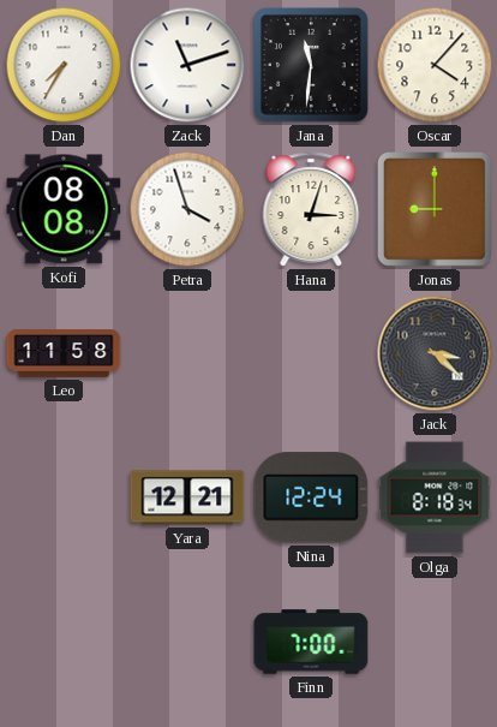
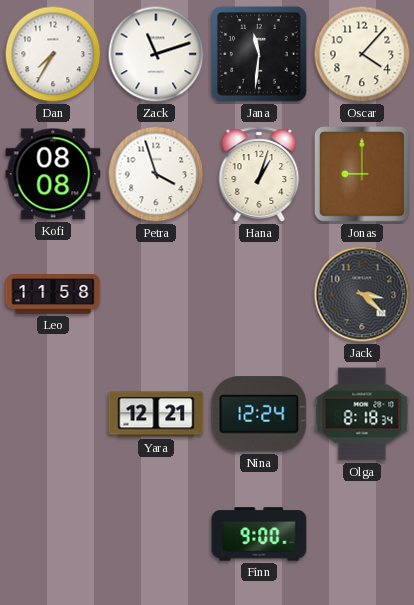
Hana: 3:03 -> 1:03
Finn: 7:00 -> 9:00
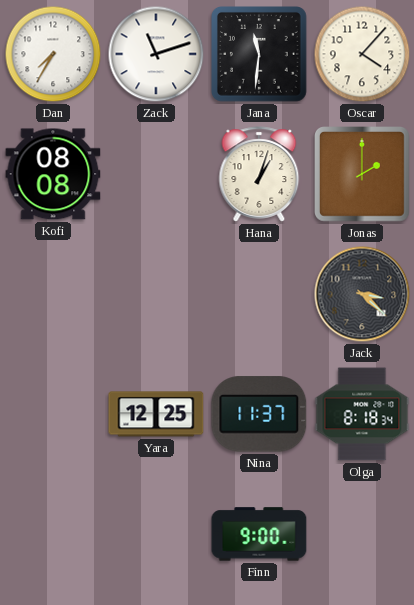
Petra: 3:57 -> none
Jonas: 9:00 -> 2:00
Leo: 11:58 -> none
Yara: 12:21 -> 12:25
Nina: 12:24 -> 11:37
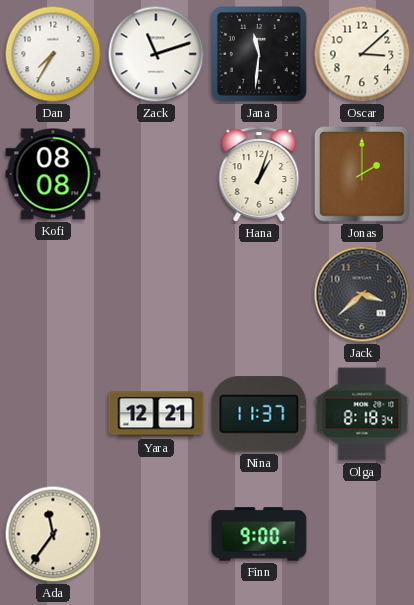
Oscar: 4:07 -> 3:08
Jack: 3:22 -> 3:38
Yara: 12:25 -> 12:21
Ada: none -> 11:36
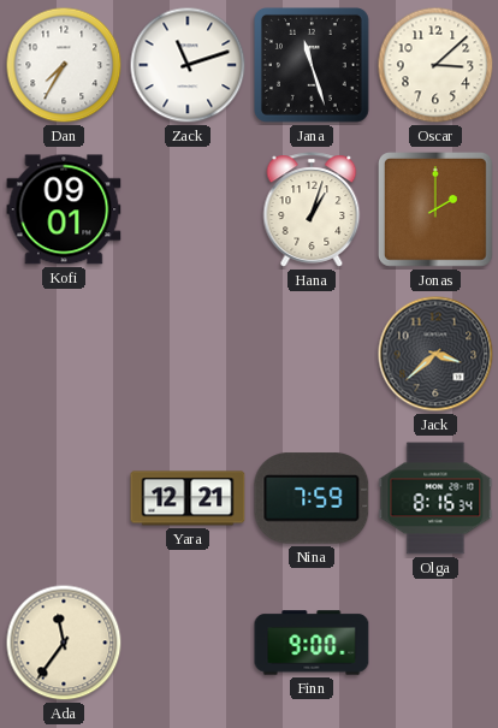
Jana: 11:31 -> 11:27
Kofi: 08:08 -> 09:01
Nina: 11:37 -> 7:59
Olga: 8:18 -> 8:16
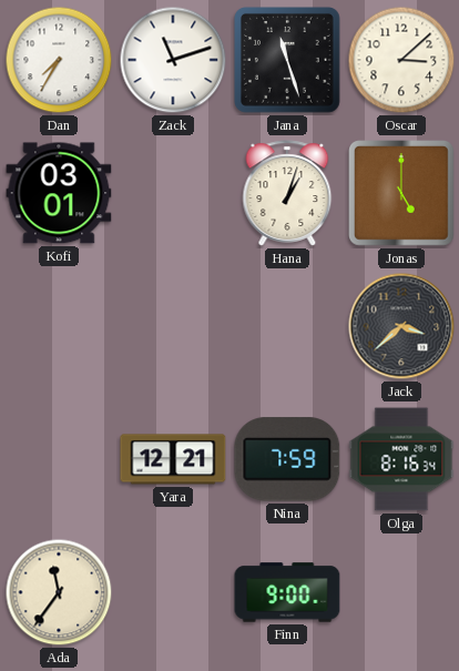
Kofi: 09:01 -> 03:01
Jonas: 2:00 -> 5:00
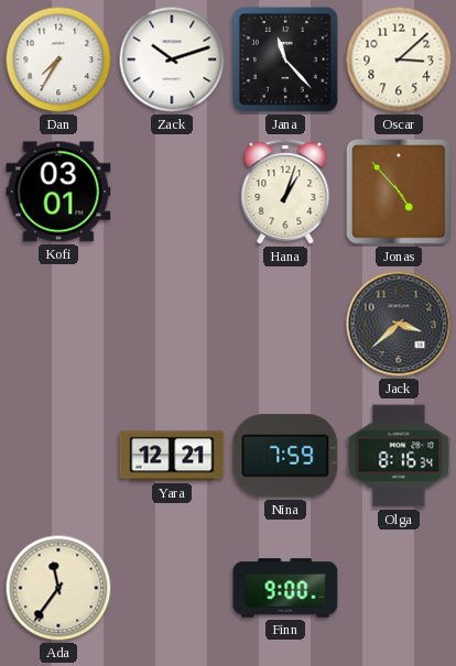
Zack: 11:12 -> 10:12
Jana: 11:27 -> 11:23
Jonas: 5:00 -> 4:53
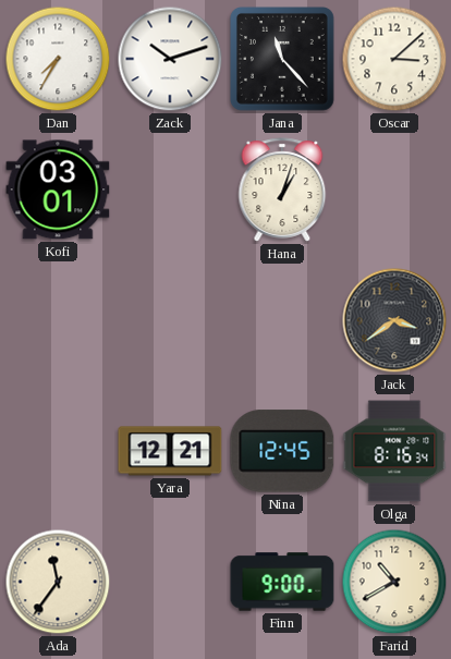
Jonas: 4:53 -> none
Jack: 3:38 -> 3:39
Nina: 7:59 -> 12:45
Farid: none -> 10:40
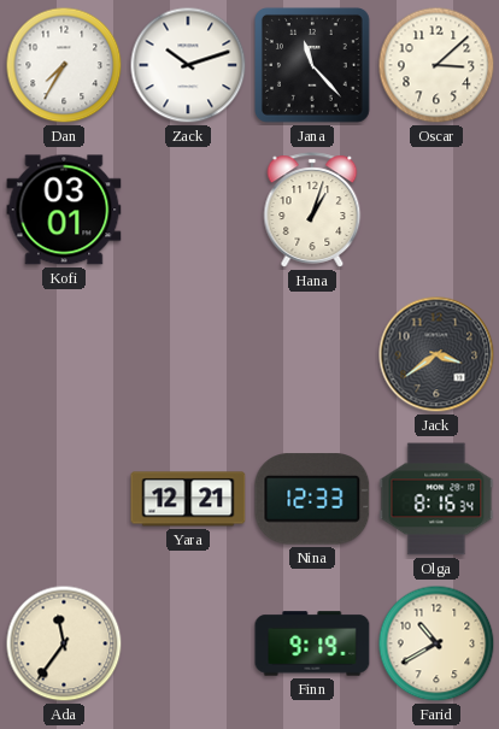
Nina: 12:45 -> 12:33
Finn: 9:00 -> 9:19
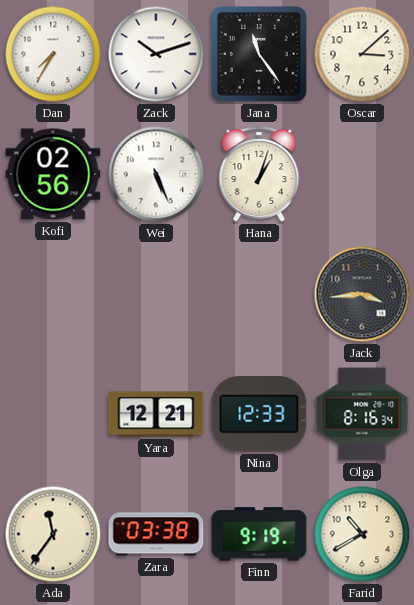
Jana: 11:23 -> 11:24
Kofi: 03:01 -> 02:56
Wei: none -> 5:26
Jack: 3:39 -> 3:44
Zara: none -> 03:38
